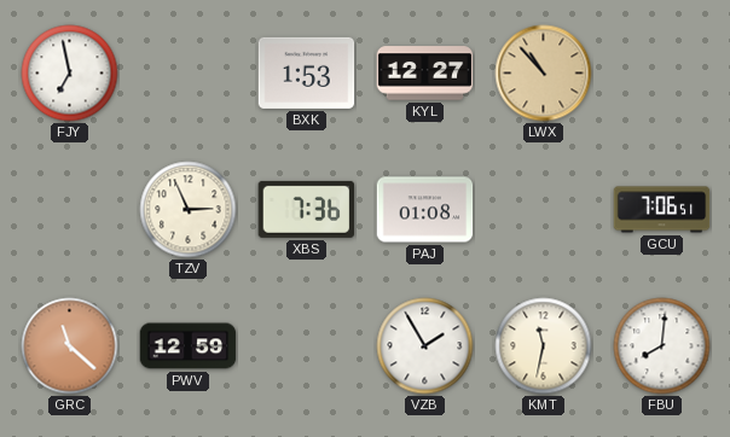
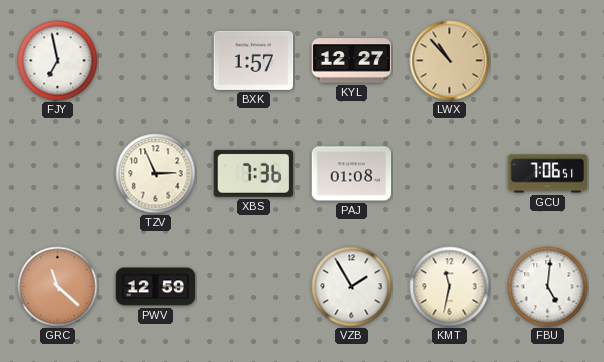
BXK: 1:53 -> 1:57
FBU: 8:01 -> 5:01
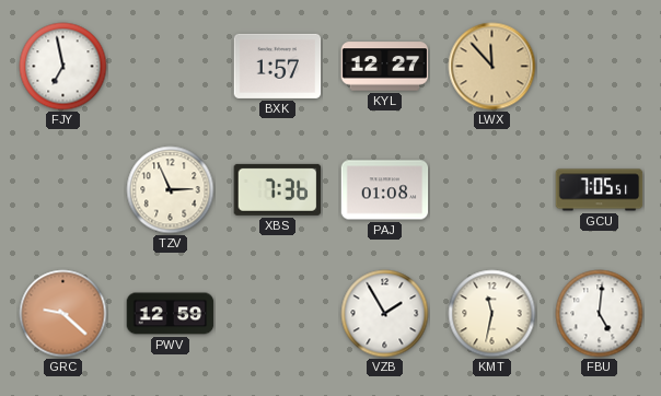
LWX: 10:53 -> 11:53
GCU: 7:06 -> 7:05
GRC: 11:22 -> 9:22
